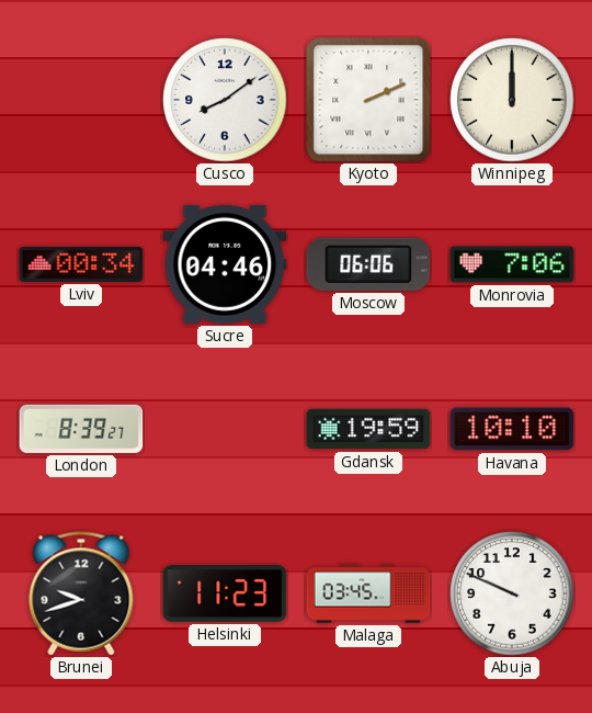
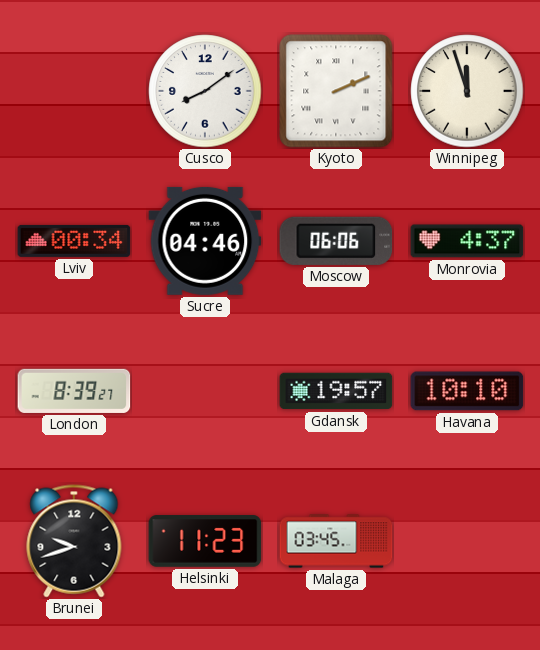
Winnipeg: 12:00 -> 11:57
Monrovia: 7:06 -> 4:37
Gdansk: 19:59 -> 19:57
Abuja: 9:49 -> none
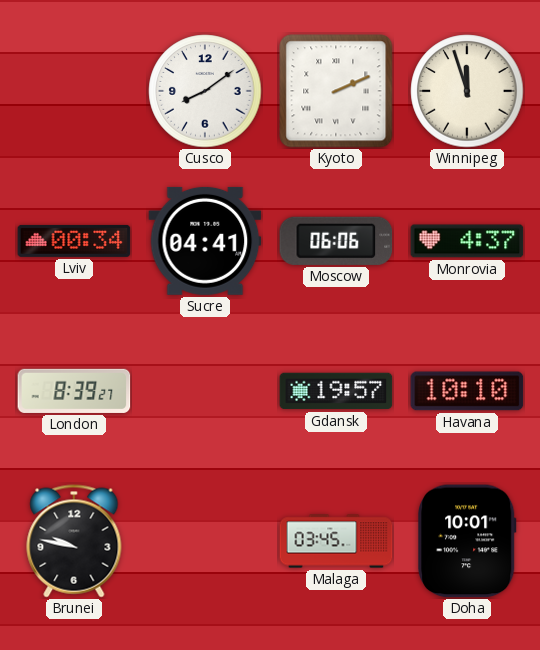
Sucre: 04:46 -> 04:41
Brunei: 9:42 -> 9:47
Helsinki: 11:23 -> none
Doha: none -> 10:01
